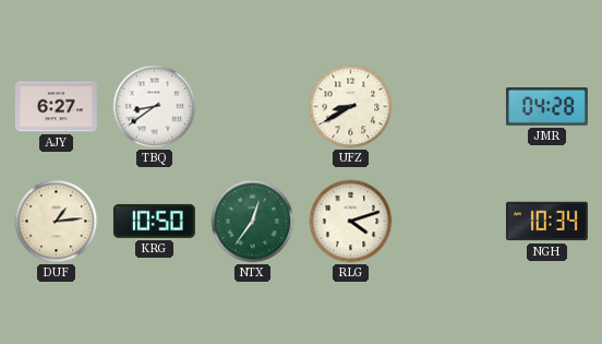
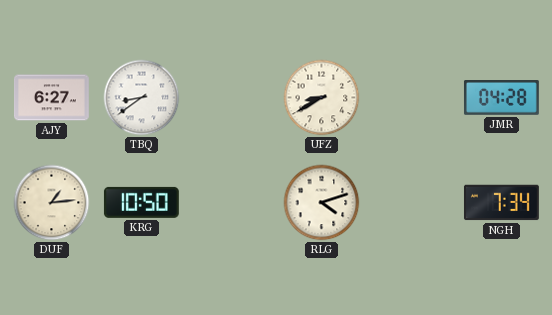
NTX: 12:36 -> none
NGH: 10:34 -> 7:34
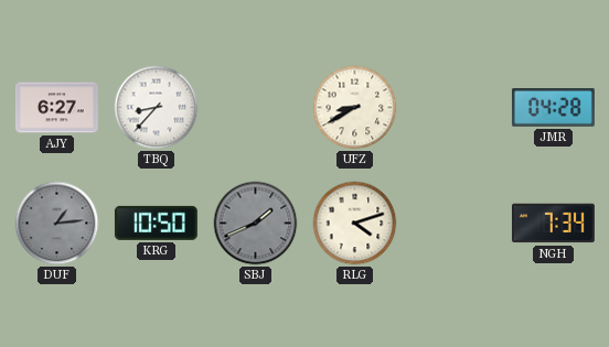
TBQ: 8:39 -> 8:37
DUF dial: cream -> grey
SBJ: none -> 1:41
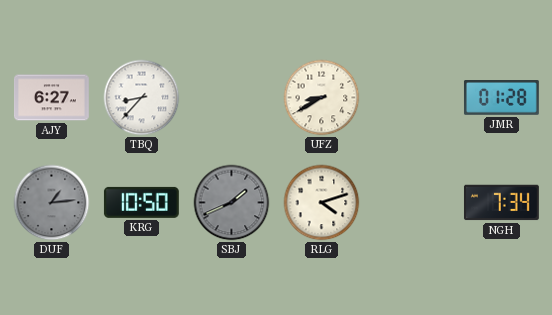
JMR: 04:28 -> 01:28
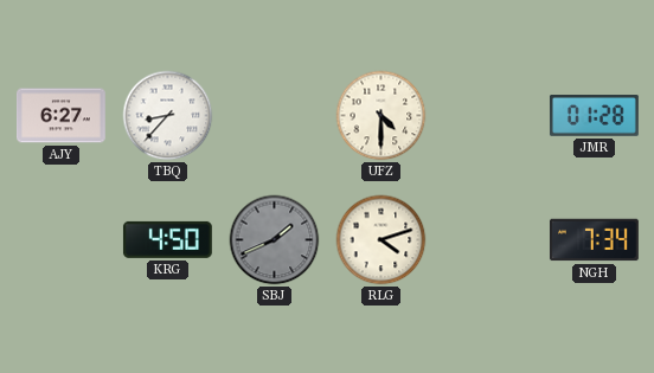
UFZ: 8:40 -> 4:30
DUF: 1:14 -> none
KRG: 10:50 -> 4:50
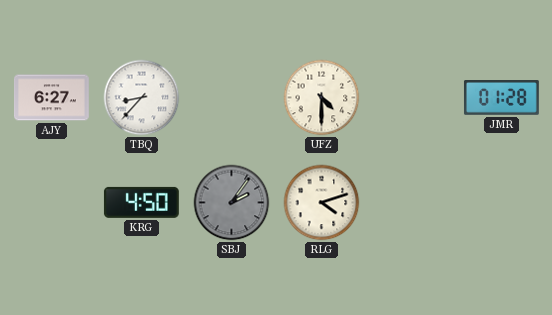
SBJ: 1:41 -> 2:06
NGH: 7:34 -> none
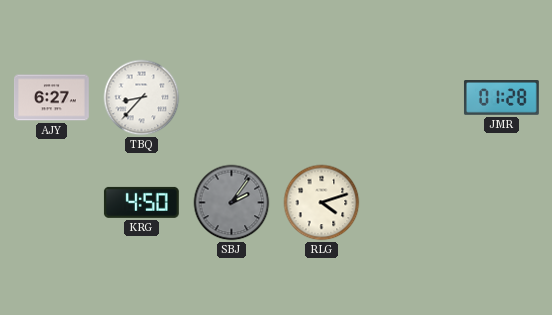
UFZ: 4:30 -> none
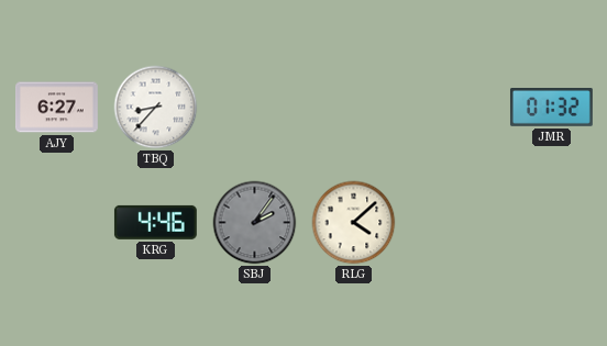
JMR: 01:28 -> 01:32
KRG: 4:50 -> 4:46
RLG: 4:12 -> 4:08
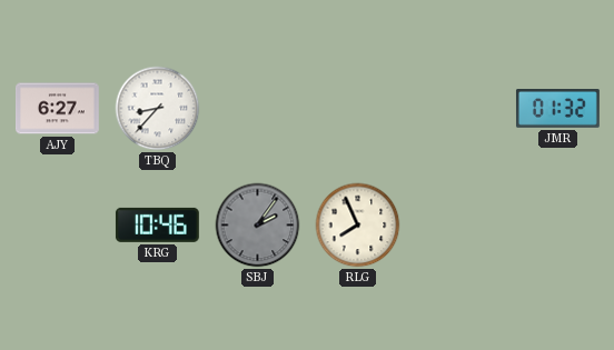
KRG: 4:46 -> 10:46
RLG: 4:08 -> 7:56
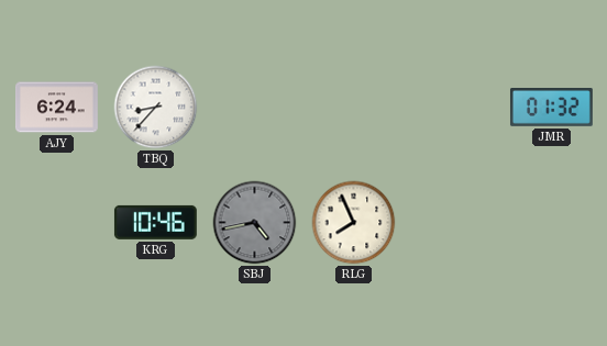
AJY: 6:27 -> 6:24
SBJ: 2:06 -> 4:43
